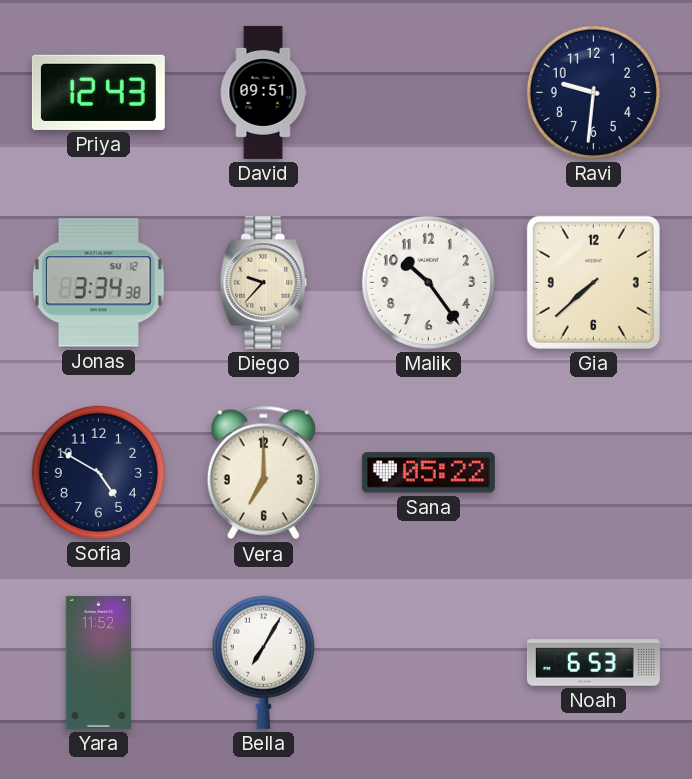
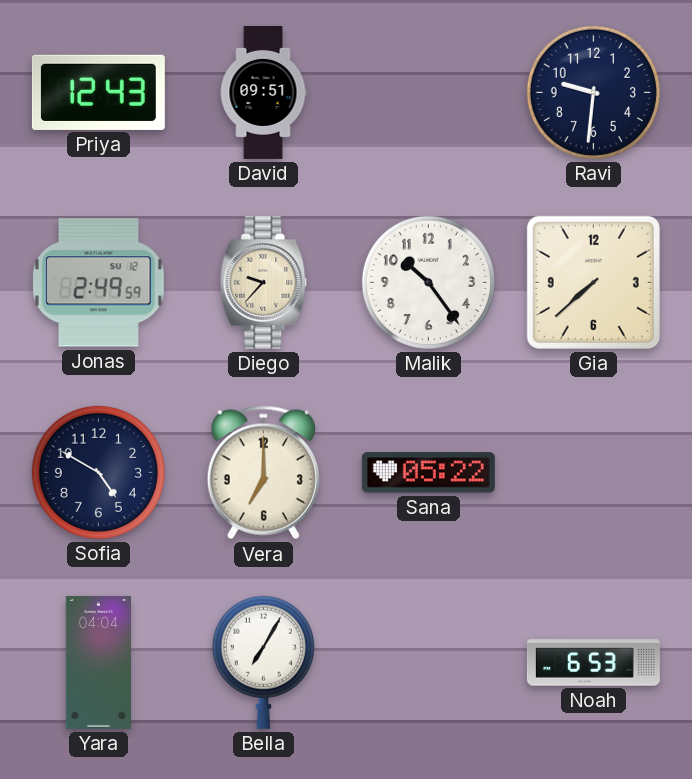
Jonas: 3:34 -> 2:49
Yara: 11:52 -> 04:04
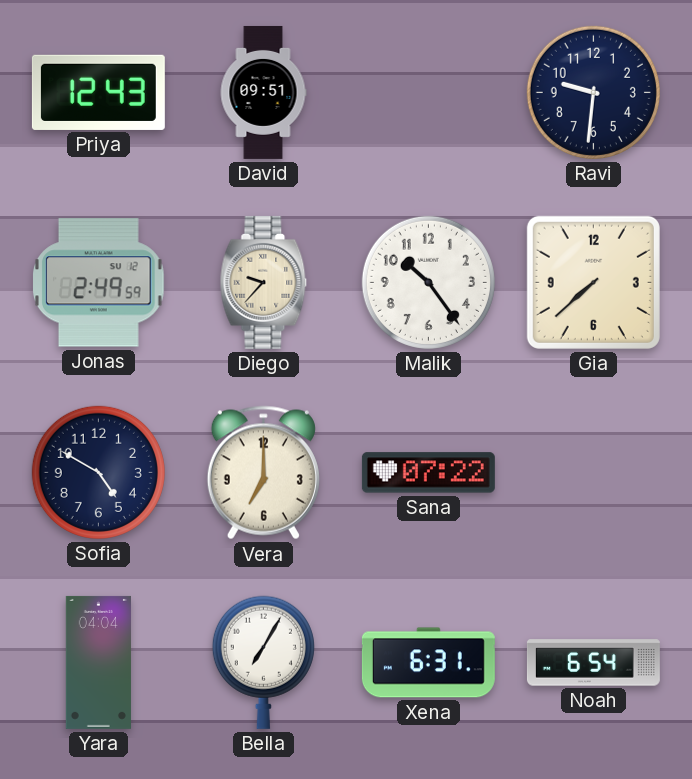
Sana: 05:22 -> 07:22
Xena: none -> 6:31
Noah: 6:53 -> 6:54
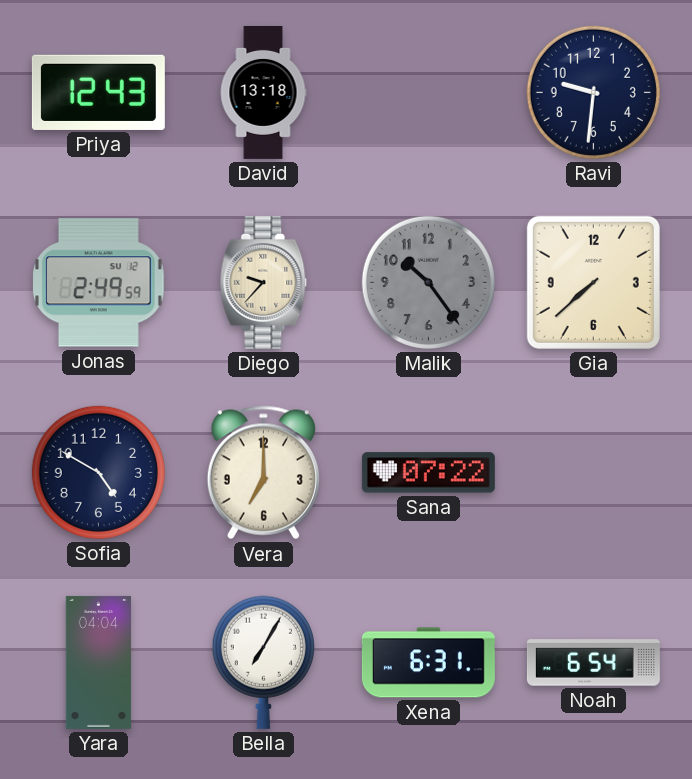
David: 09:51 -> 13:18
Malik dial: white -> grey
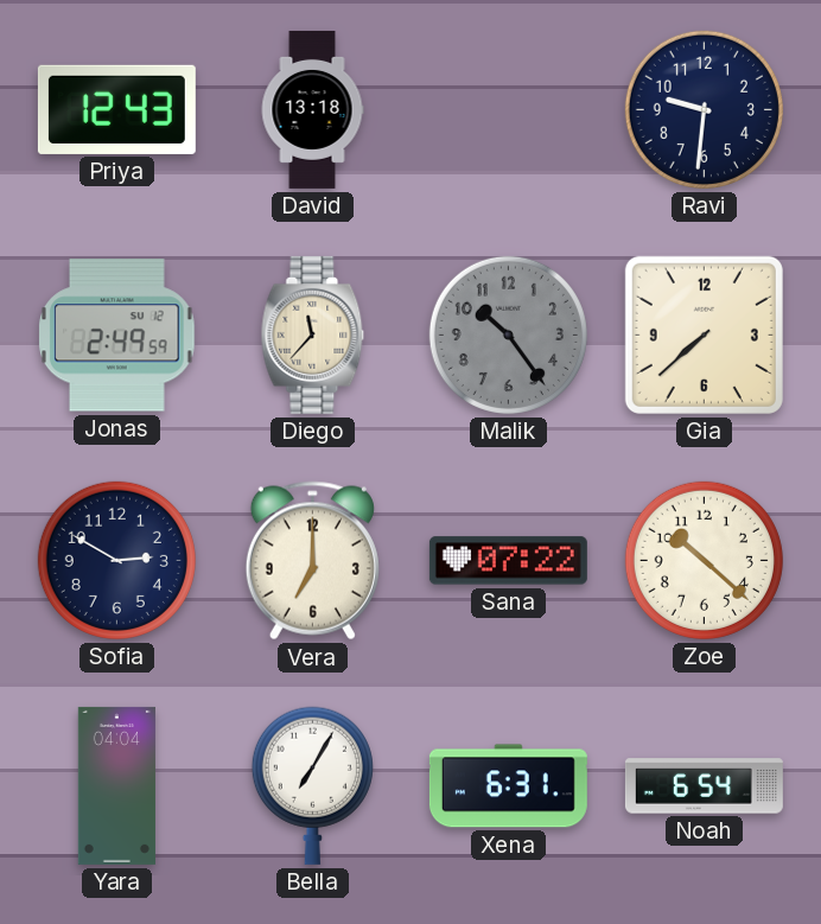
Diego: 9:37 -> 11:37
Sofia: 4:50 -> 2:50
Zoe: none -> 10:22
